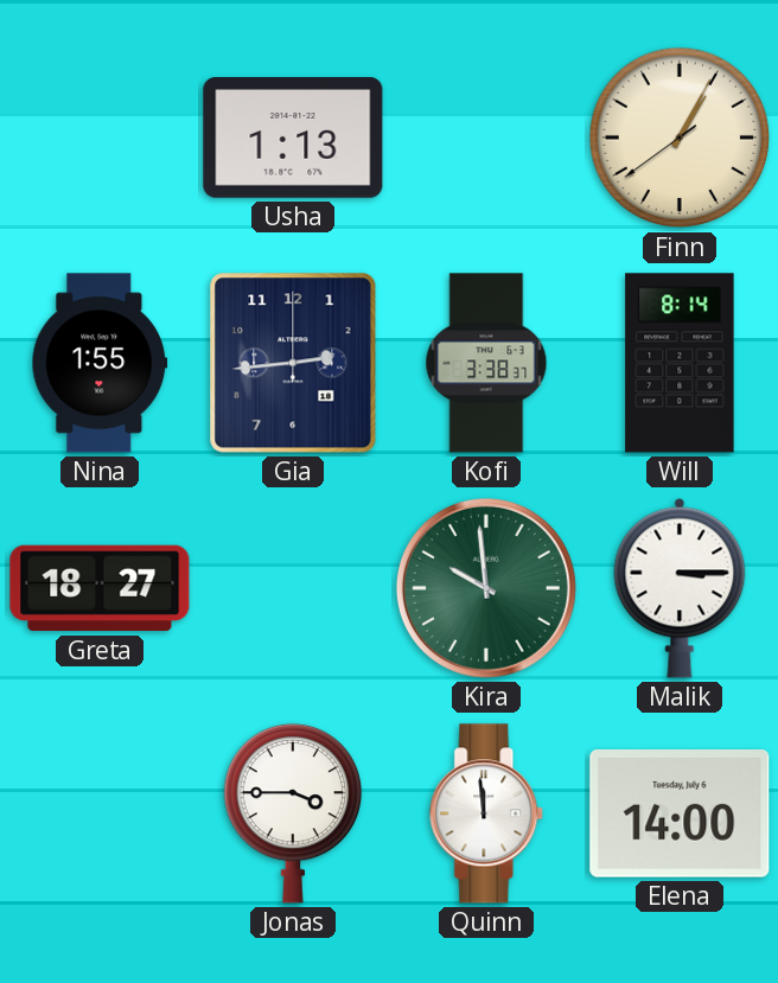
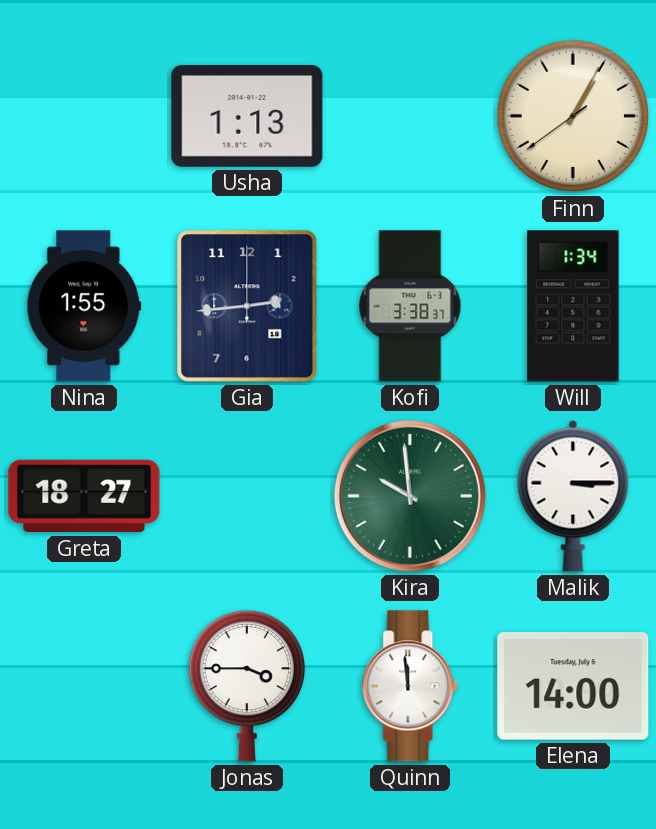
Will: 8:14 -> 1:34
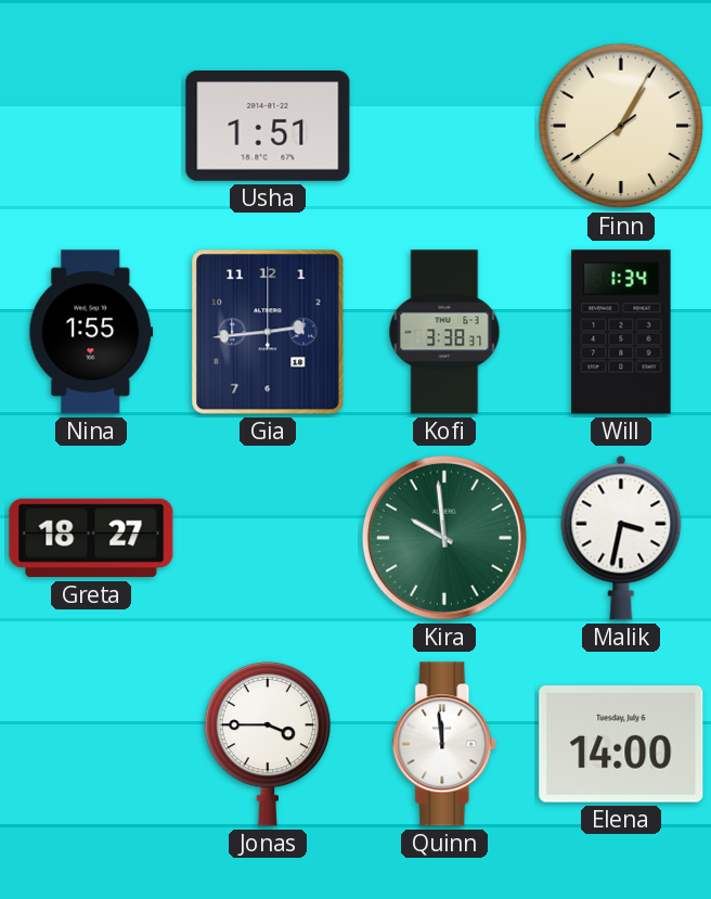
Usha: 1:13 -> 1:51
Malik: 3:15 -> 3:32
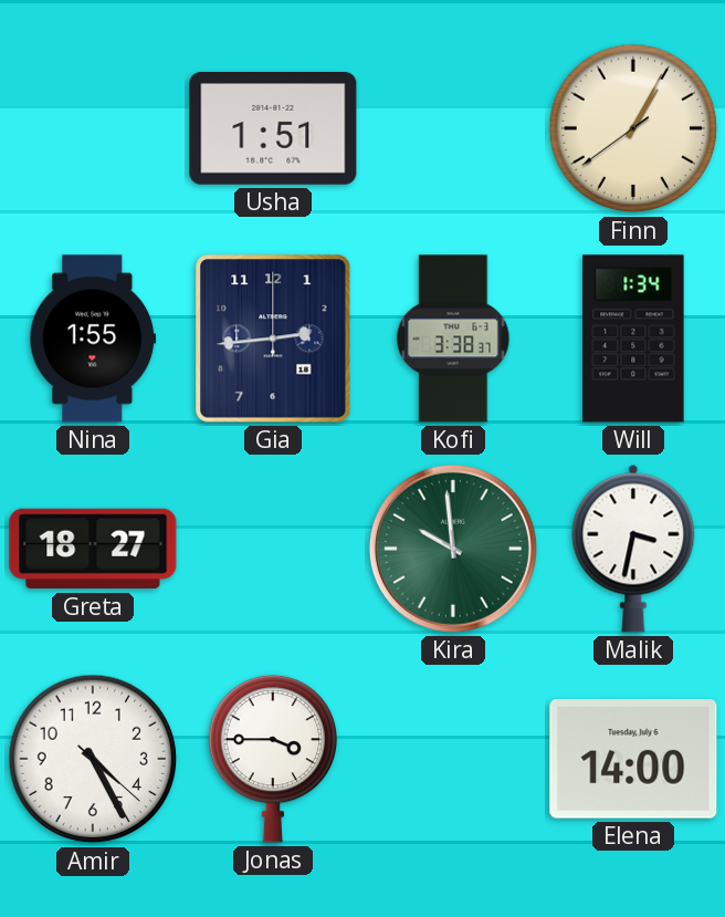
Amir: none -> 4:25
Quinn: 11:59 -> none
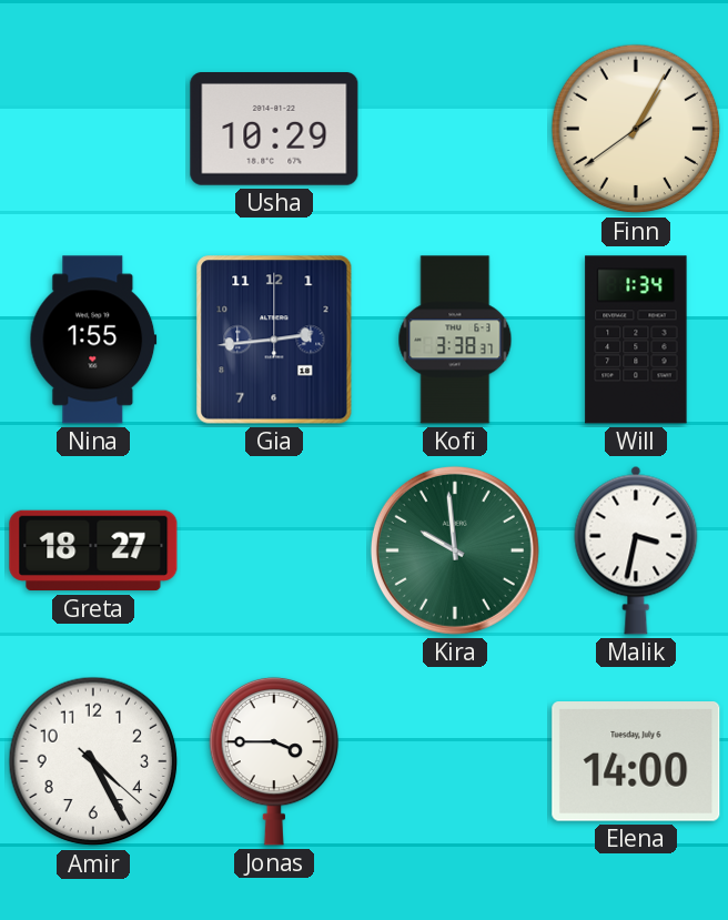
Usha: 1:51 -> 10:29
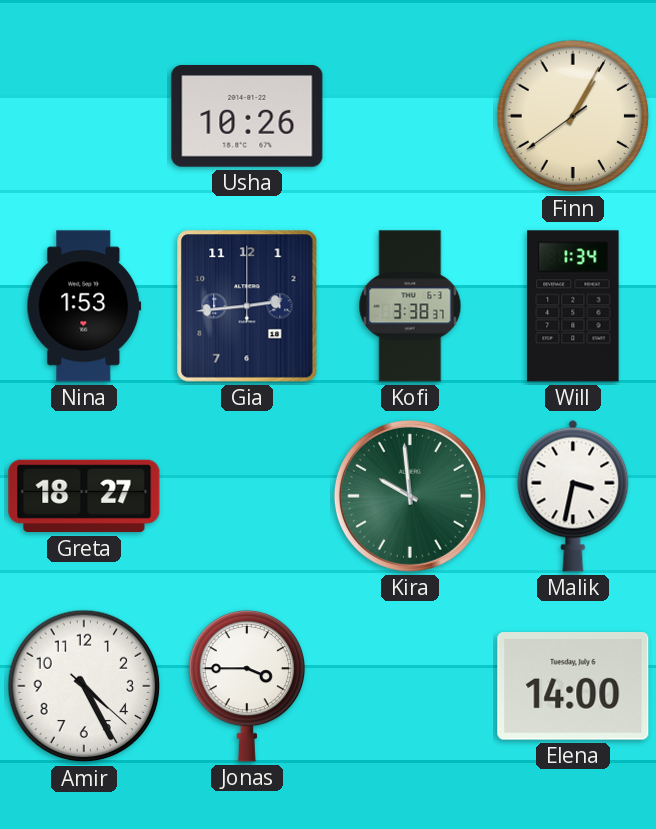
Usha: 10:29 -> 10:26
Nina: 1:55 -> 1:53
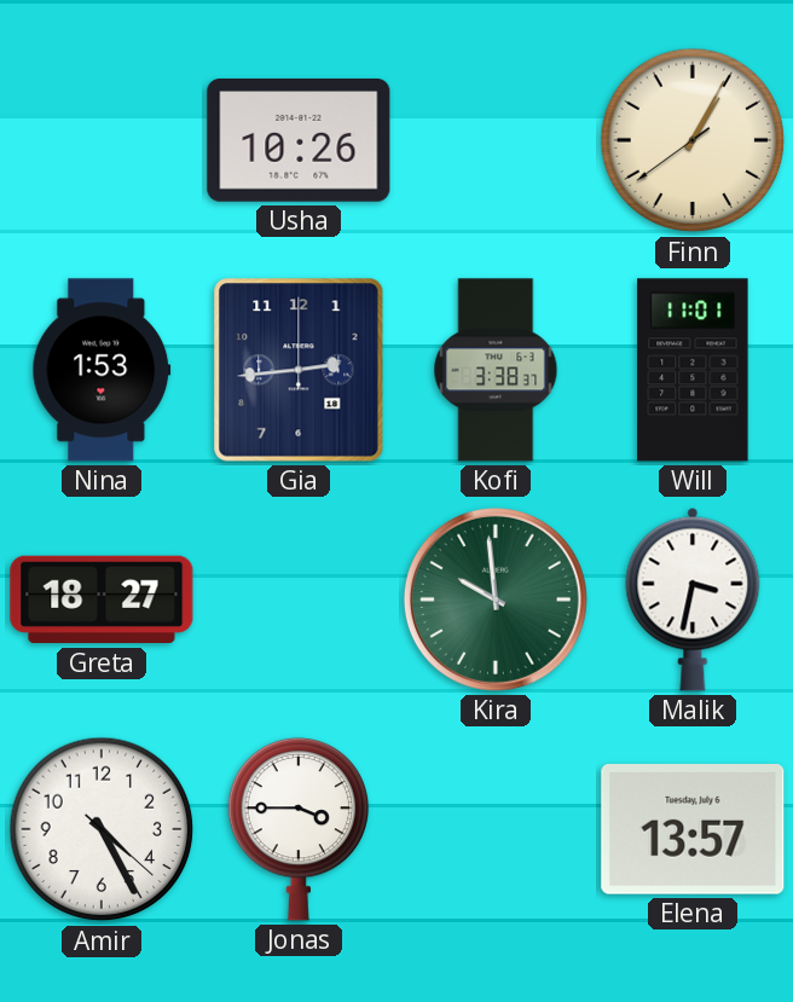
Will: 1:34 -> 11:01
Elena: 14:00 -> 13:57
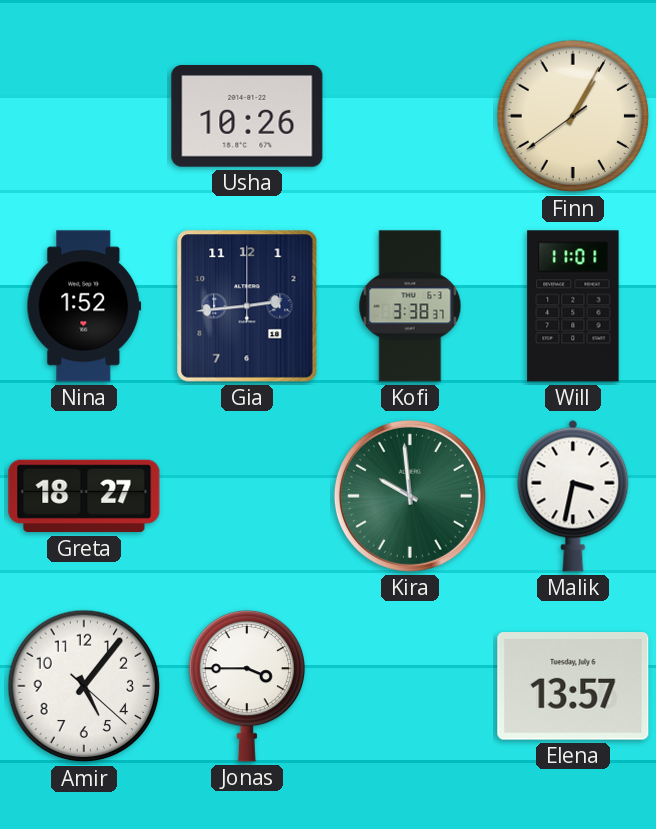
Nina: 1:53 -> 1:52
Amir: 4:25 -> 5:06
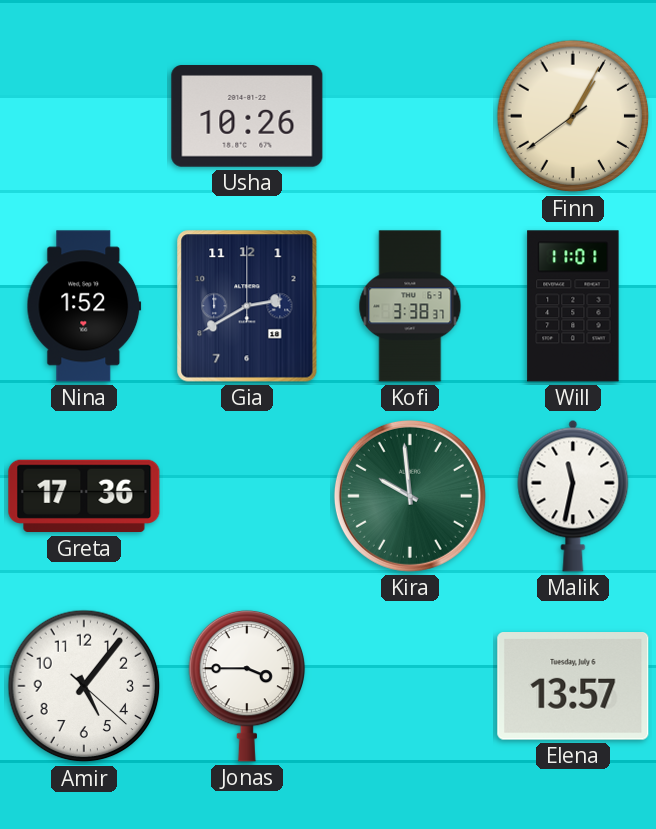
Gia: 2:44 -> 2:40
Greta: 18:27 -> 17:36
Malik: 3:32 -> 11:32
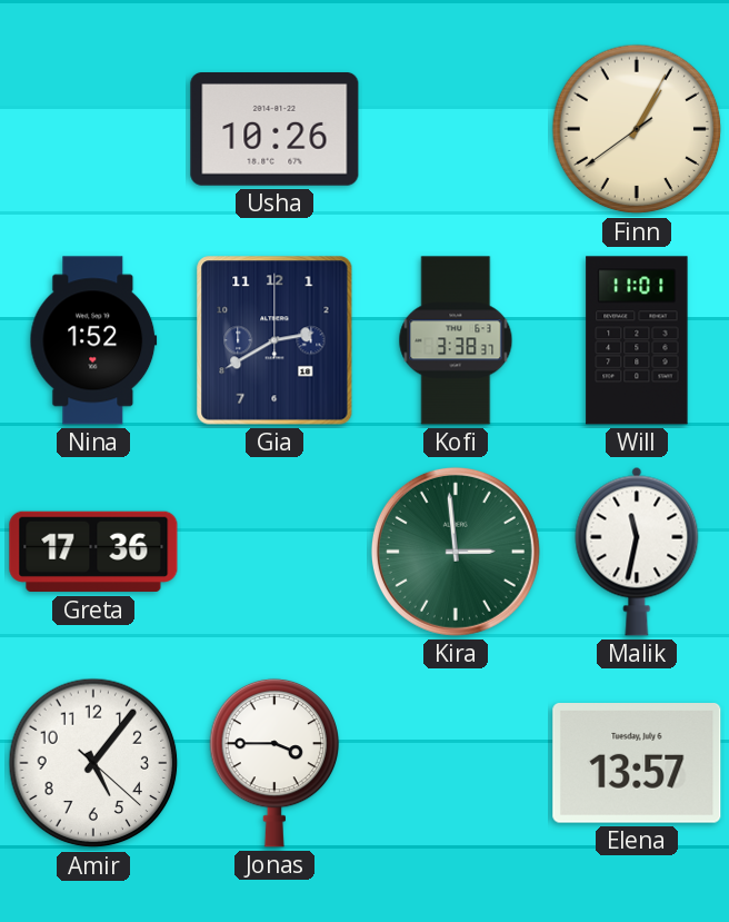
Kira: 9:59 -> 2:59
